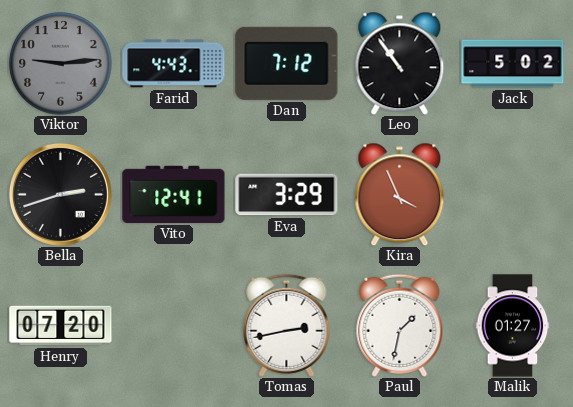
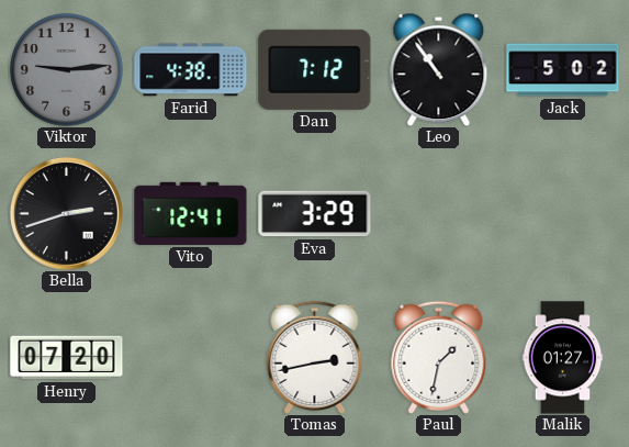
Farid: 4:43 -> 4:38
Kira: 3:56 -> none
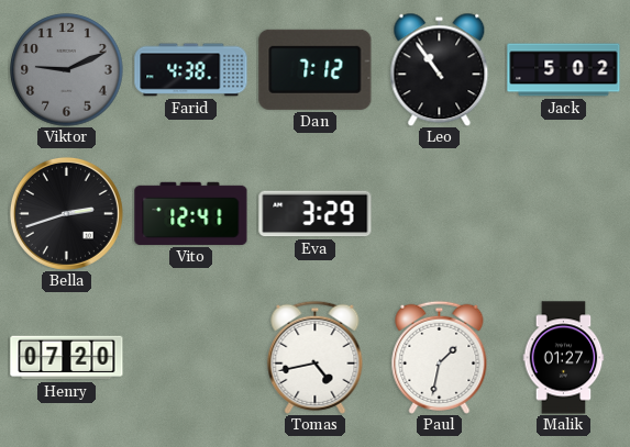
Viktor: 9:14 -> 9:11
Tomas: 2:43 -> 4:43
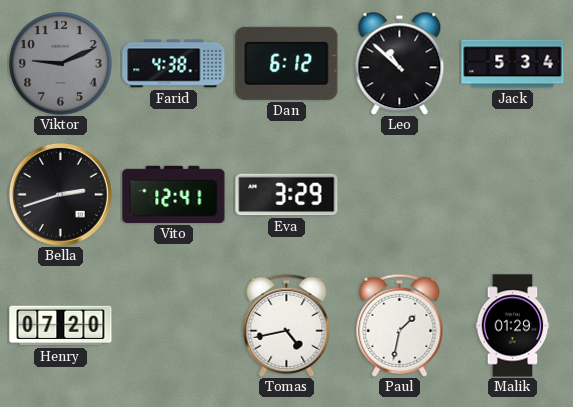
Dan: 7:12 -> 6:12
Leo: 10:54 -> 10:52
Jack: 5:02 -> 5:34
Malik: 01:27 -> 01:29
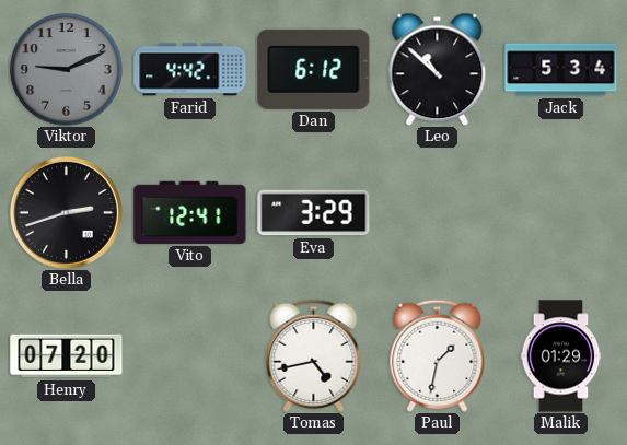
Farid: 4:38 -> 4:42
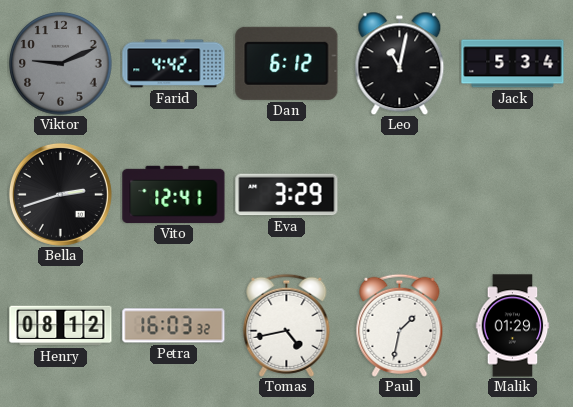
Leo: 10:52 -> 11:02
Henry: 07:20 -> 08:12
Petra: none -> 16:03
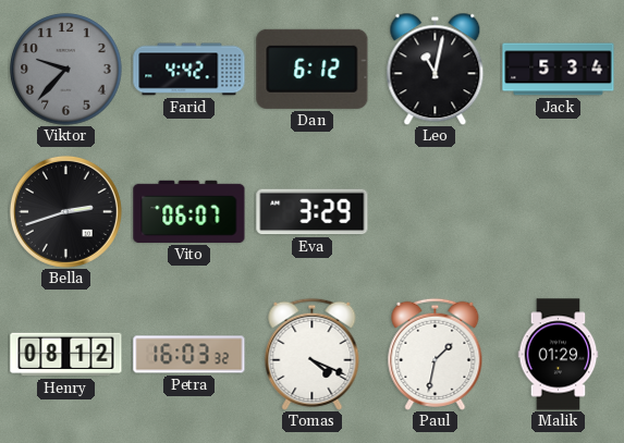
Viktor: 9:11 -> 9:37
Vito: 12:41 -> 06:07
Tomas: 4:43 -> 4:19
